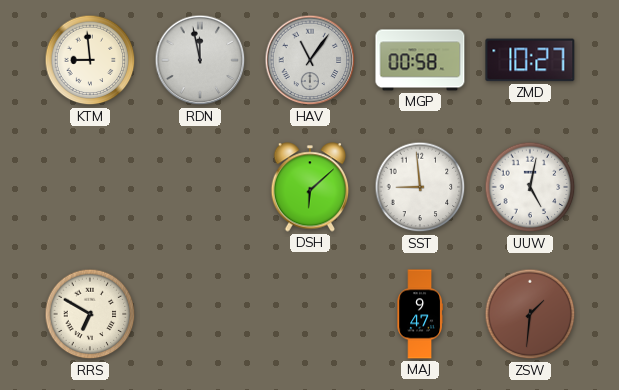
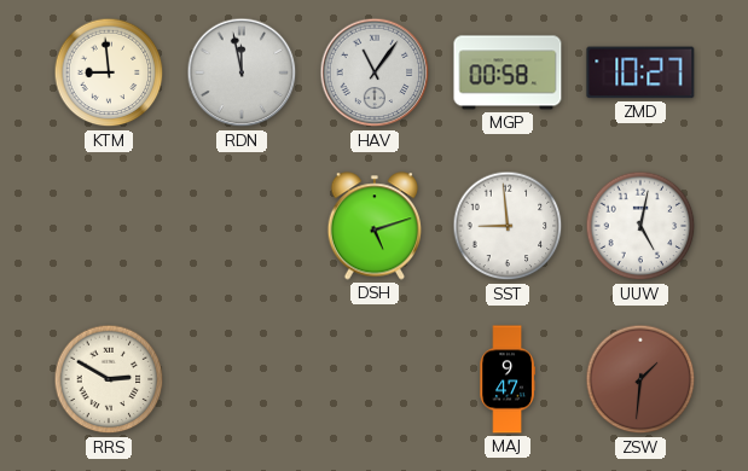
DSH: 6:08 -> 5:12
RRS: 6:50 -> 2:50
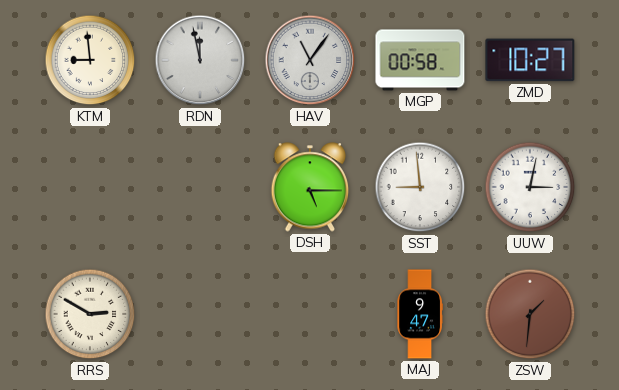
DSH: 5:12 -> 5:15
UUW: 5:02 -> 3:02
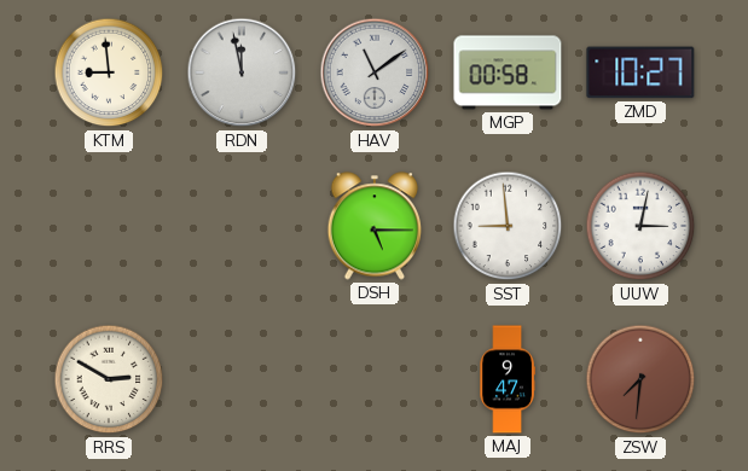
HAV: 11:06 -> 11:09
ZSW: 1:31 -> 7:31
